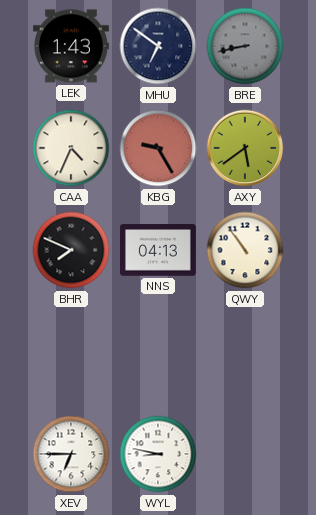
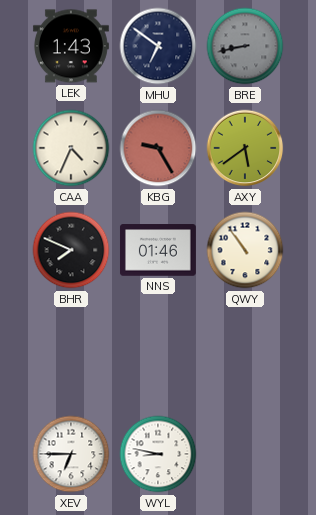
NNS: 04:13 -> 01:46
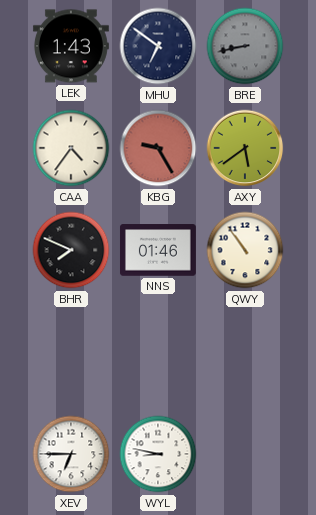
CAA: 4:34 -> 4:36
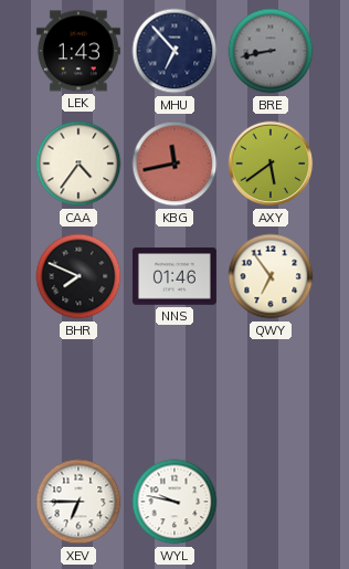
MHU: 6:51 -> 6:53
KBG: 9:25 -> 11:43
QWY: 10:54 -> 6:54
WYL: 8:47 -> 9:47
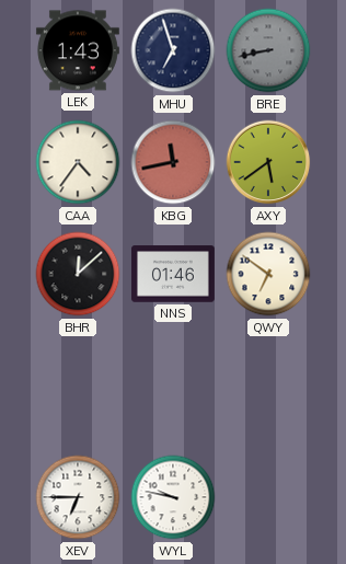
MHU: 6:53 -> 6:57
BHR: 7:49 -> 12:08
QWY: 6:54 -> 6:51
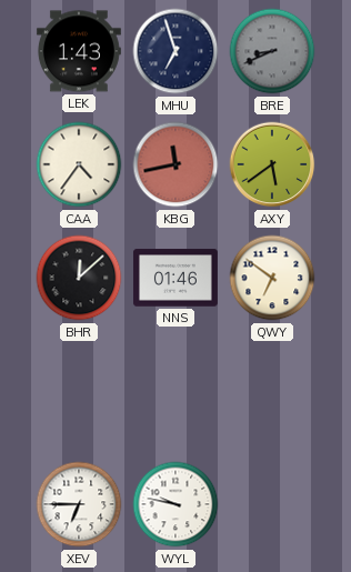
BRE: 8:43 -> 8:41
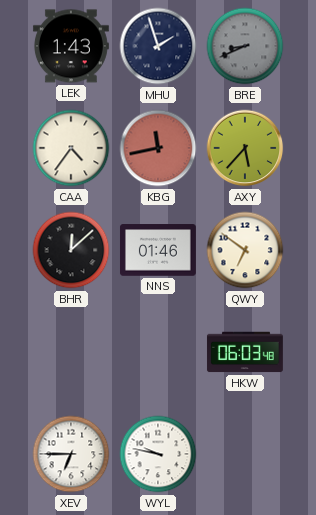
MHU: 6:57 -> 1:57
AXY: 5:39 -> 5:37
HKW: none -> 06:03
